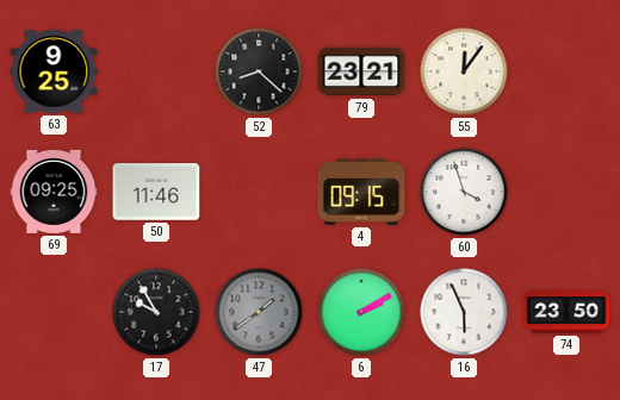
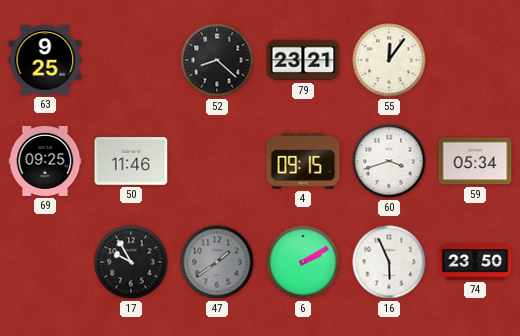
60: 3:57 -> 3:42
59: none -> 05:34
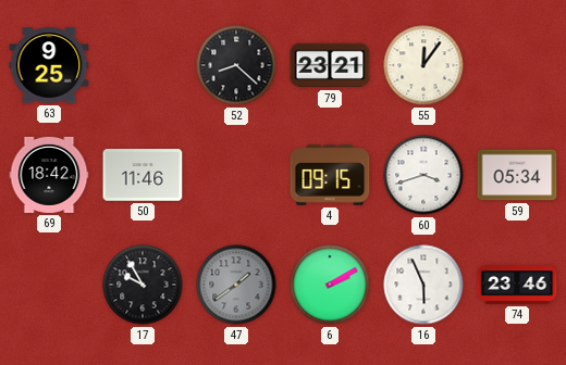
69: 09:25 -> 18:42
74: 23:50 -> 23:46
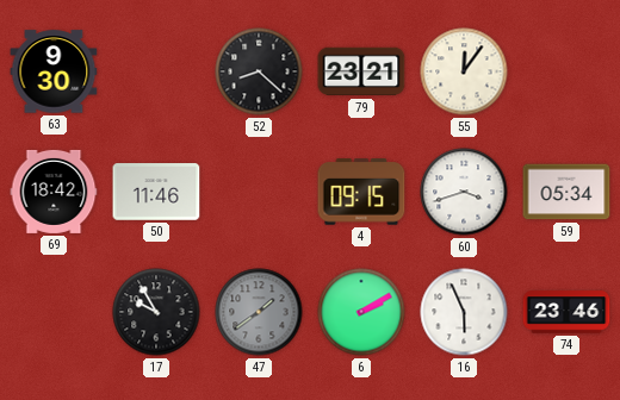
63: 9:25 -> 9:30
